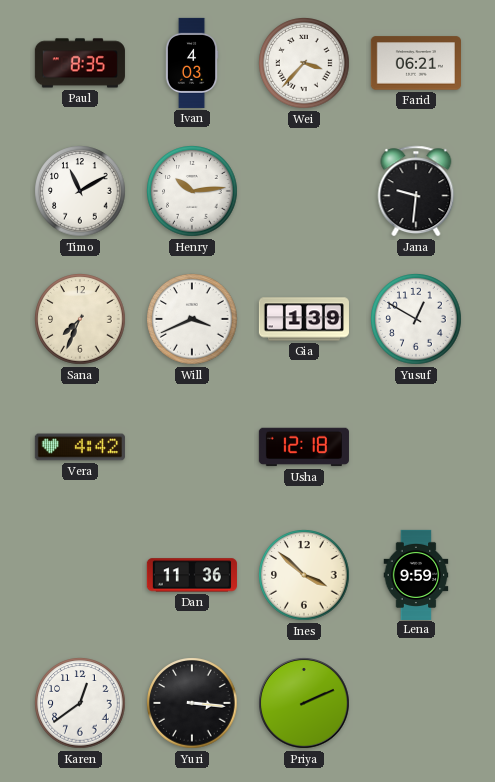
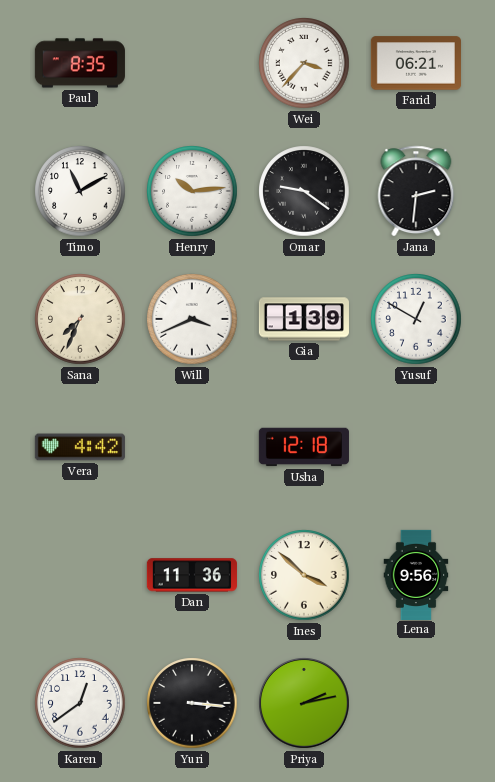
Ivan: 4:03 -> none
Omar: none -> 9:21
Jana: 9:31 -> 2:31
Lena: 9:59 -> 9:56
Priya: 2:11 -> 2:13
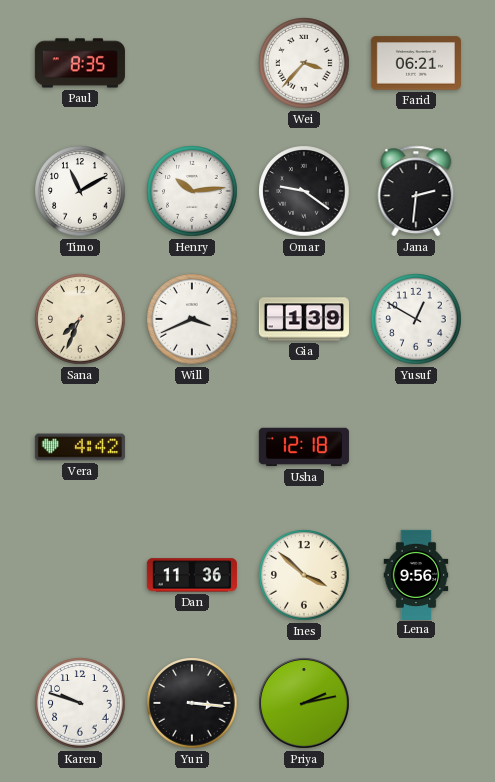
Karen: 12:39 -> 9:48
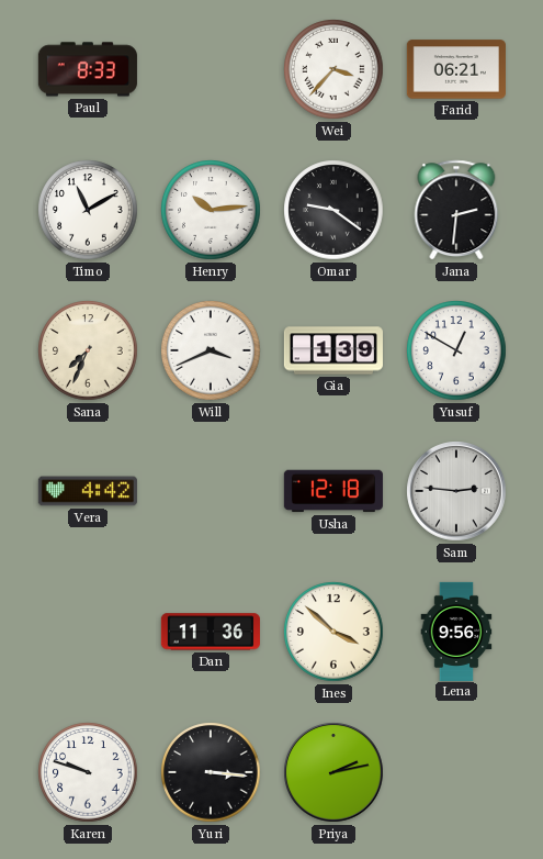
Paul: 8:35 -> 8:33
Sam: none -> 2:46
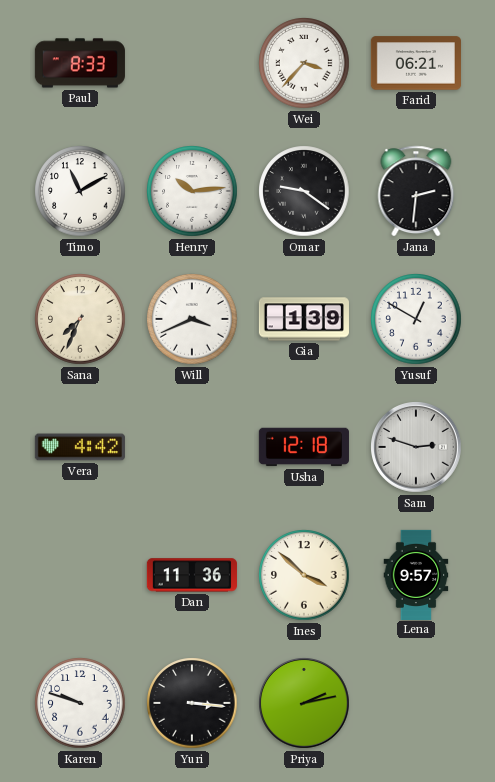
Sam: 2:46 -> 2:48
Lena: 9:56 -> 9:57
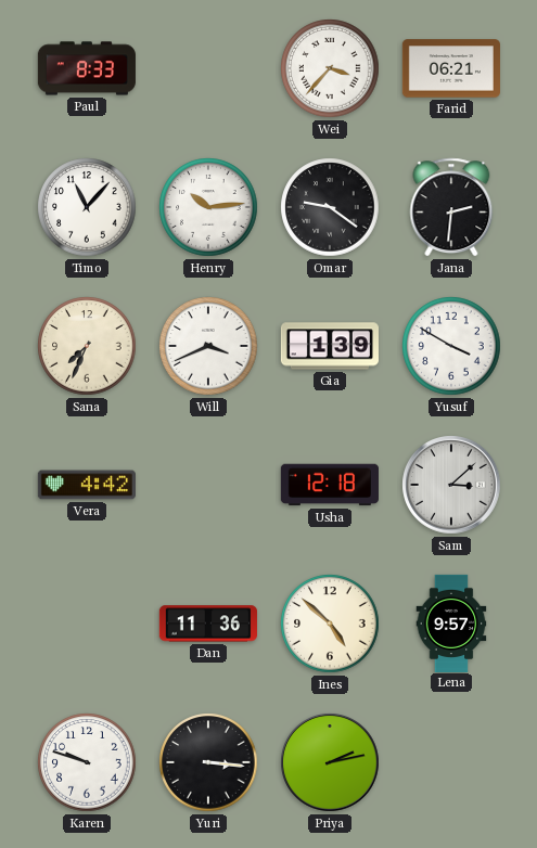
Timo: 11:10 -> 11:07
Yusuf: 12:50 -> 3:50
Sam: 2:48 -> 3:08
Ines: 3:52 -> 4:52
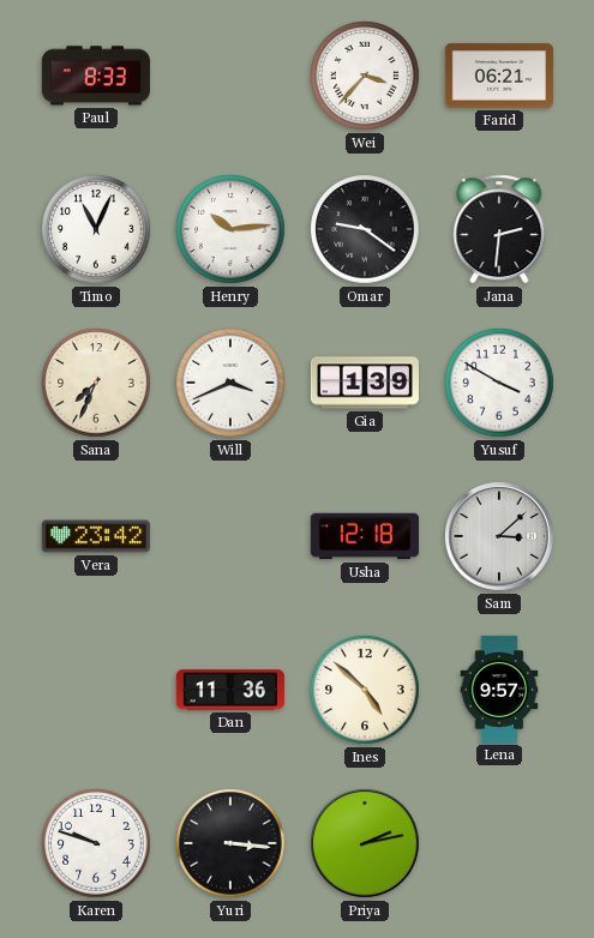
Timo: 11:07 -> 11:04
Vera: 4:42 -> 23:42
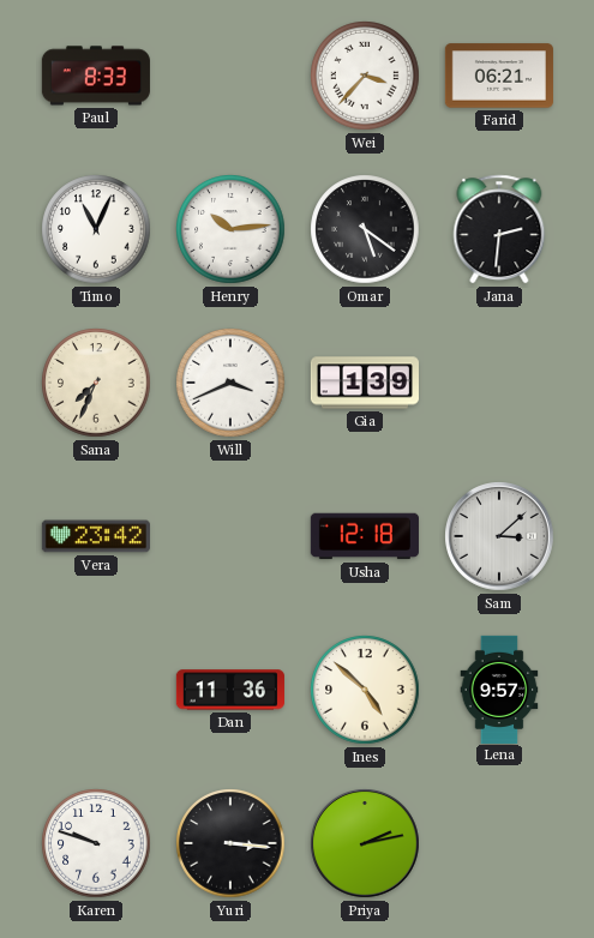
Omar: 9:21 -> 5:21
Yusuf: 3:50 -> none
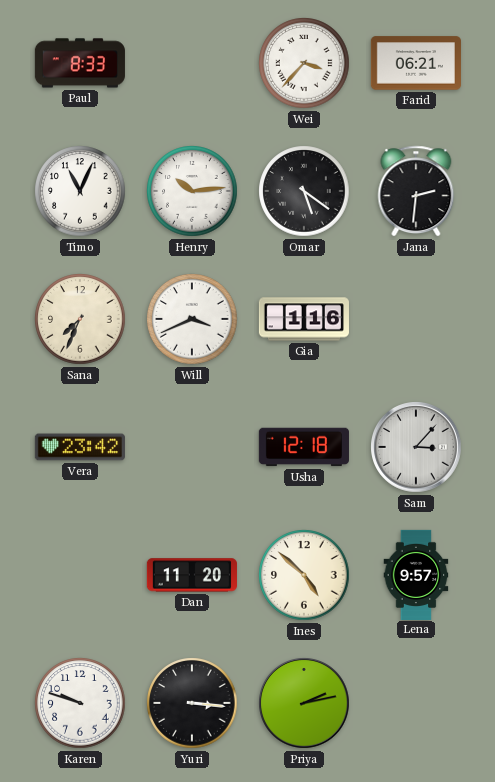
Gia: 1:39 -> 1:16
Sam: 3:08 -> 3:07
Dan: 11:36 -> 11:20
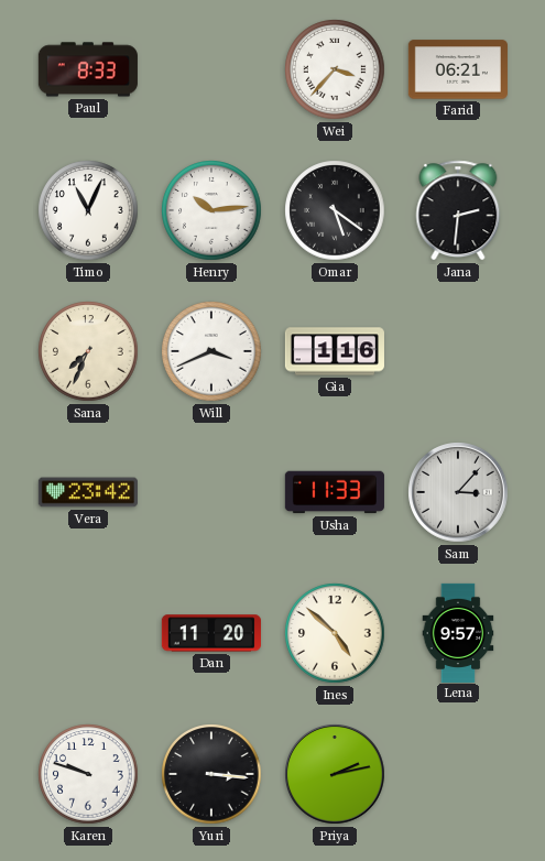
Usha: 12:18 -> 11:33
